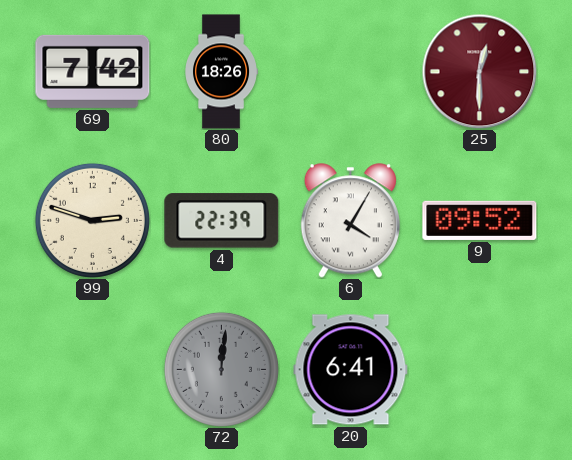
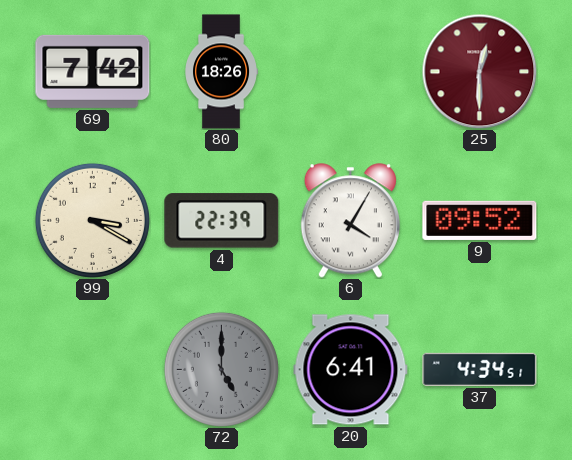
99: 2:48 -> 3:20
72: 12:01 -> 5:00
37: none -> 4:34
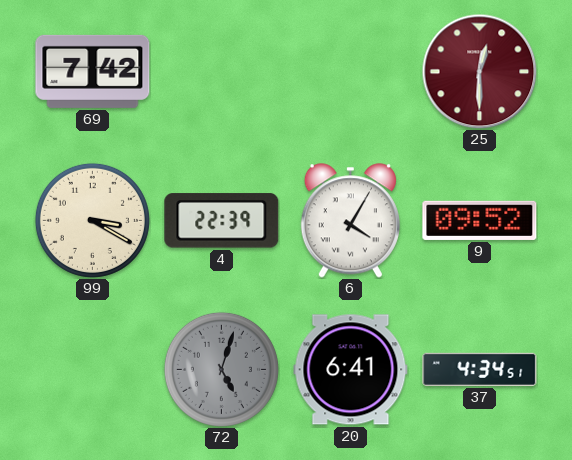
80: 18:26 -> none
72: 5:00 -> 5:03
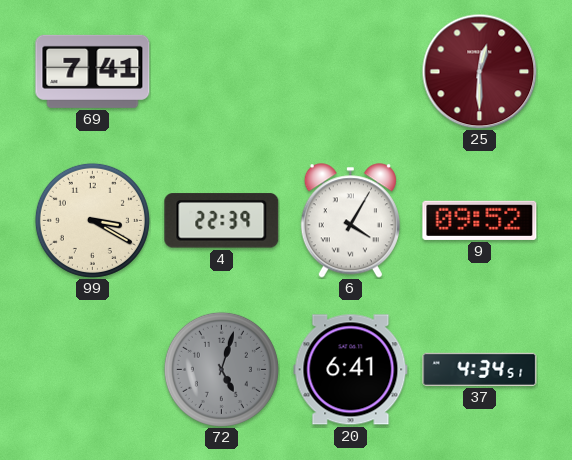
69: 7:42 -> 7:41
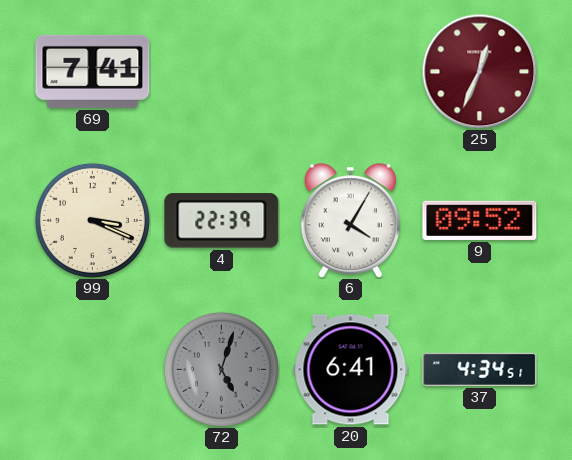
25: 12:30 -> 12:34
99: 3:20 -> 3:19
